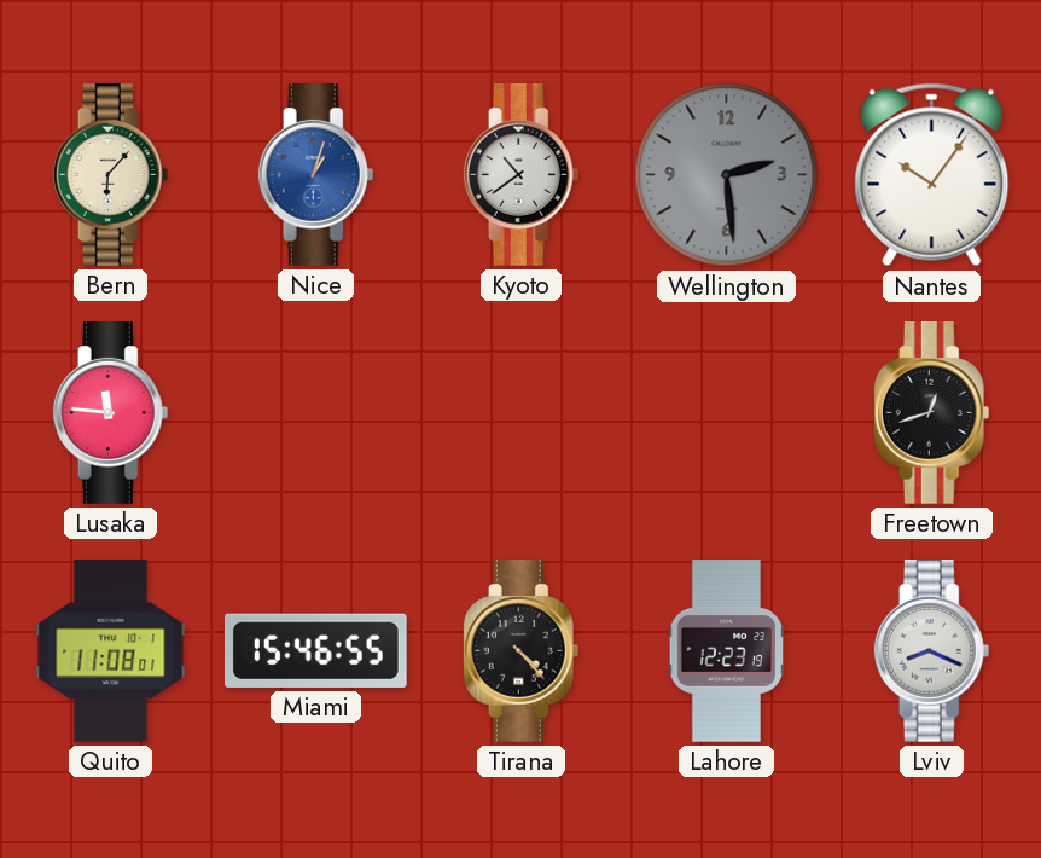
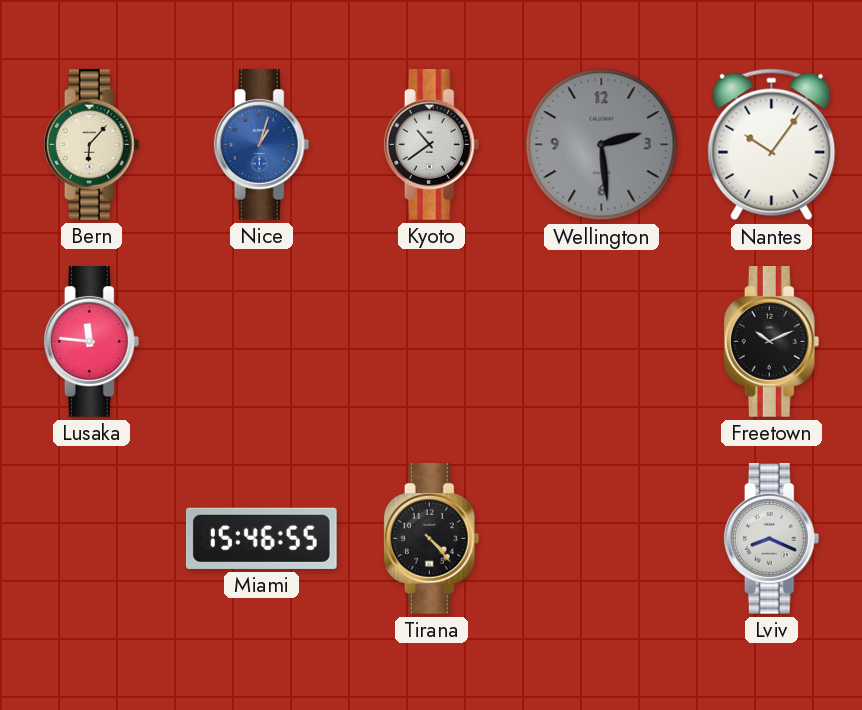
Freetown: 12:42 -> 10:11
Quito: 11:08 -> none
Lahore: 12:23 -> none
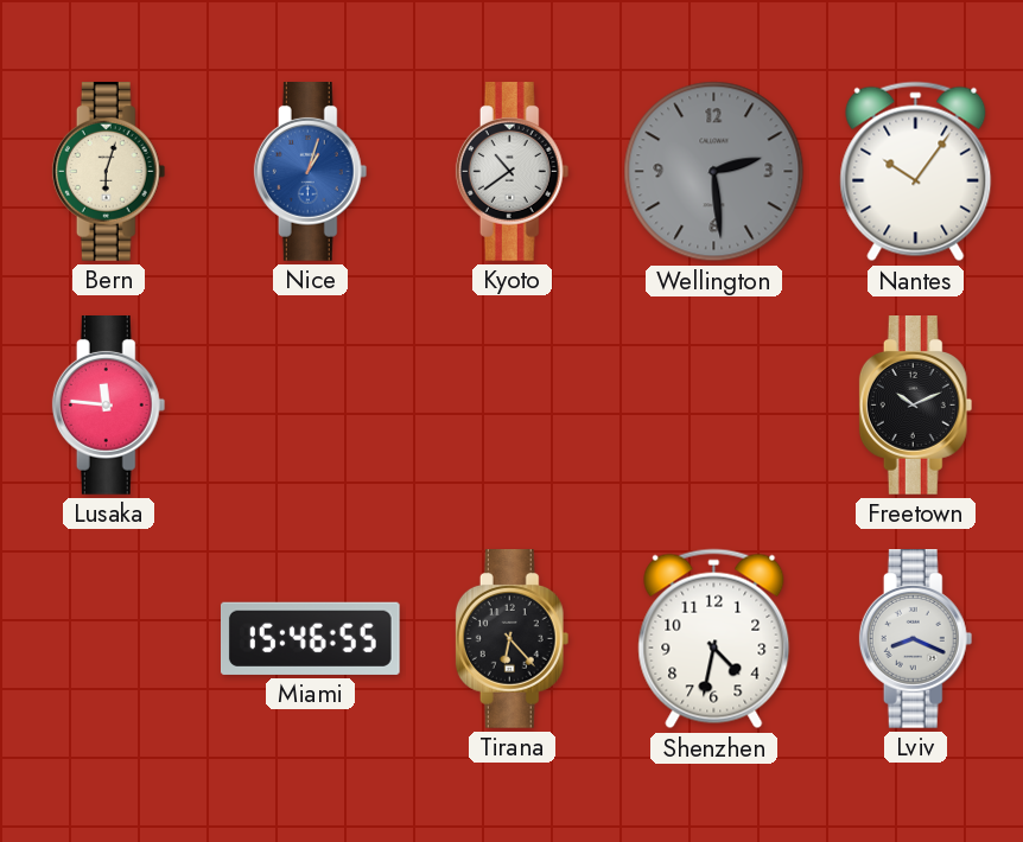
Bern: 6:07 -> 6:03
Tirana: 4:23 -> 6:23
Shenzhen: none -> 4:32
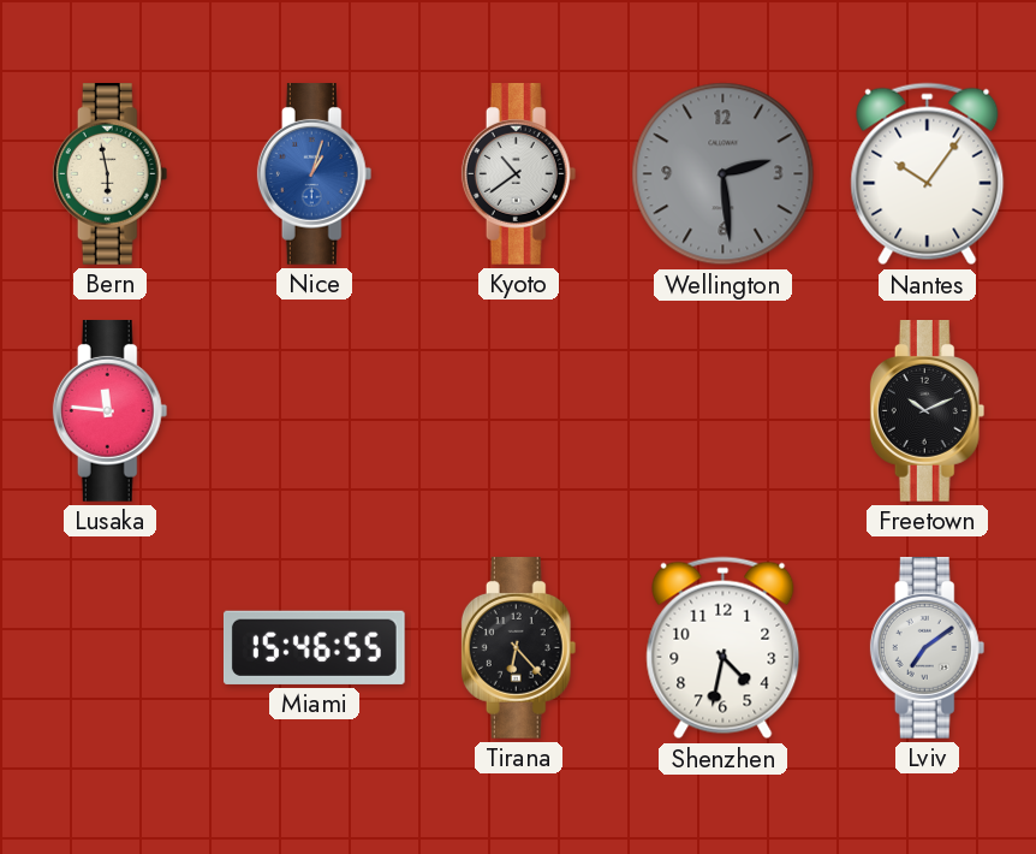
Bern: 6:03 -> 5:58
Lviv: 8:19 -> 7:09
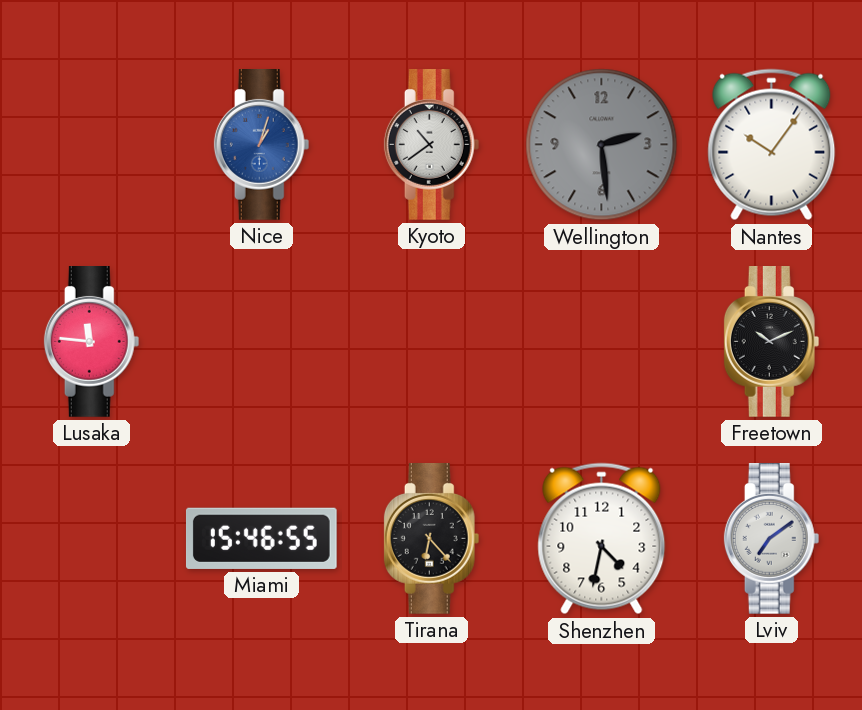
Bern: 5:58 -> none
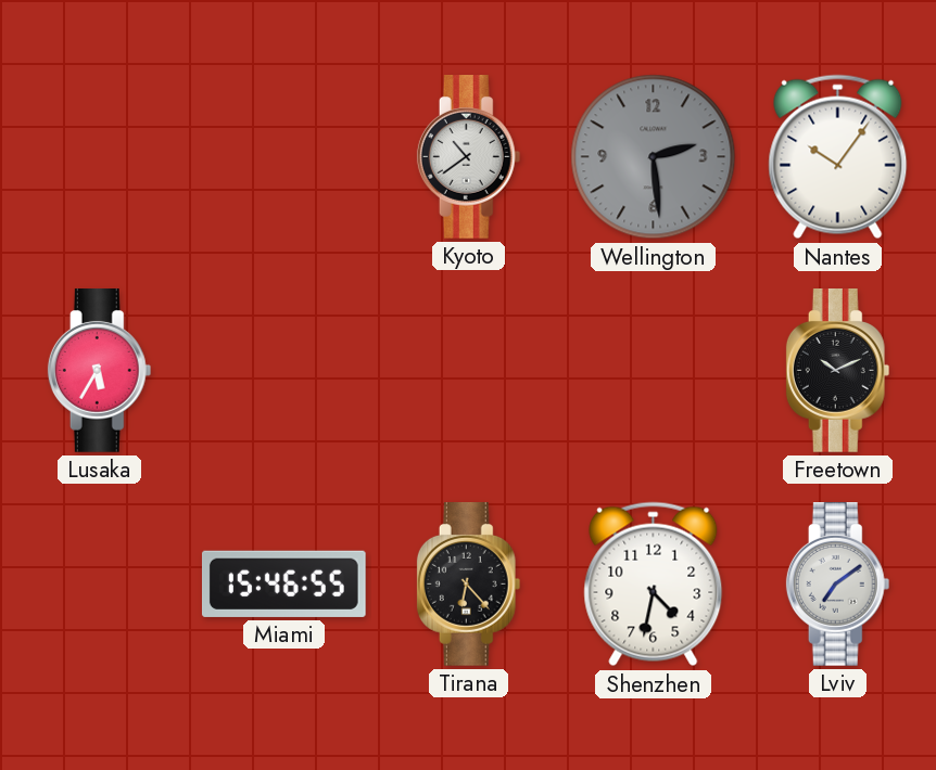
Nice: 1:03 -> none
Lusaka: 11:46 -> 5:35
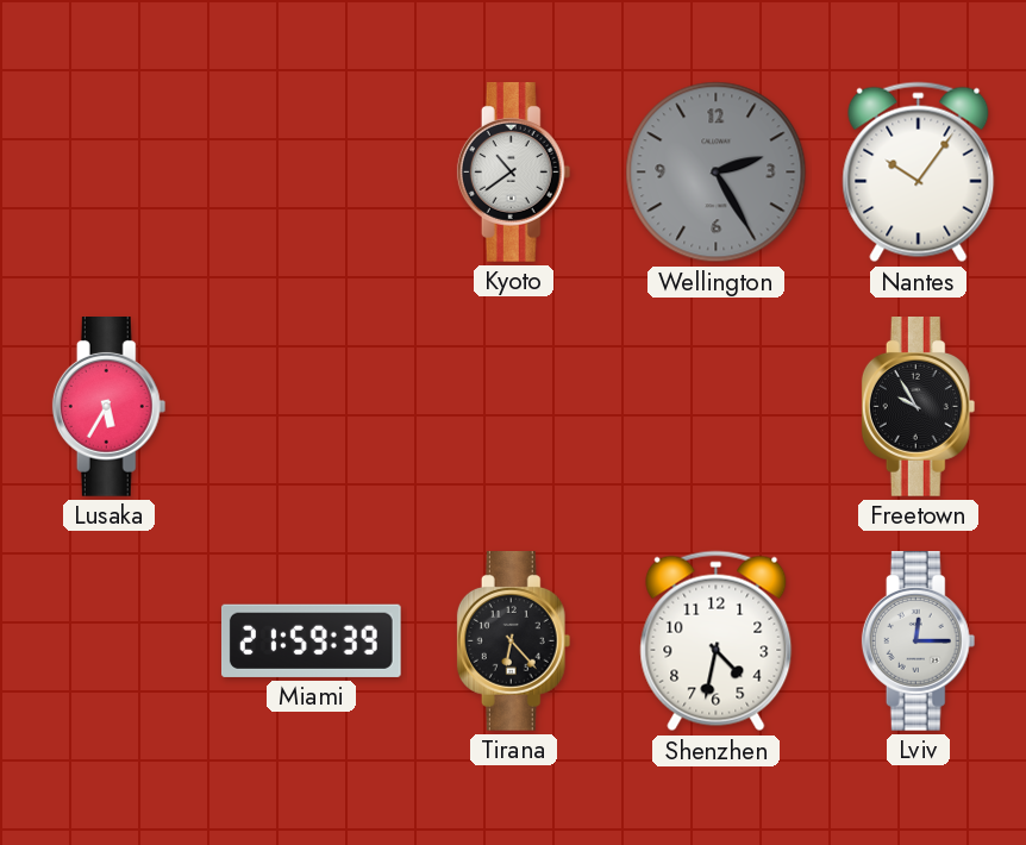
Wellington: 2:29 -> 2:25
Freetown: 10:11 -> 9:55
Miami: 15:46 -> 21:59
Lviv: 7:09 -> 12:15
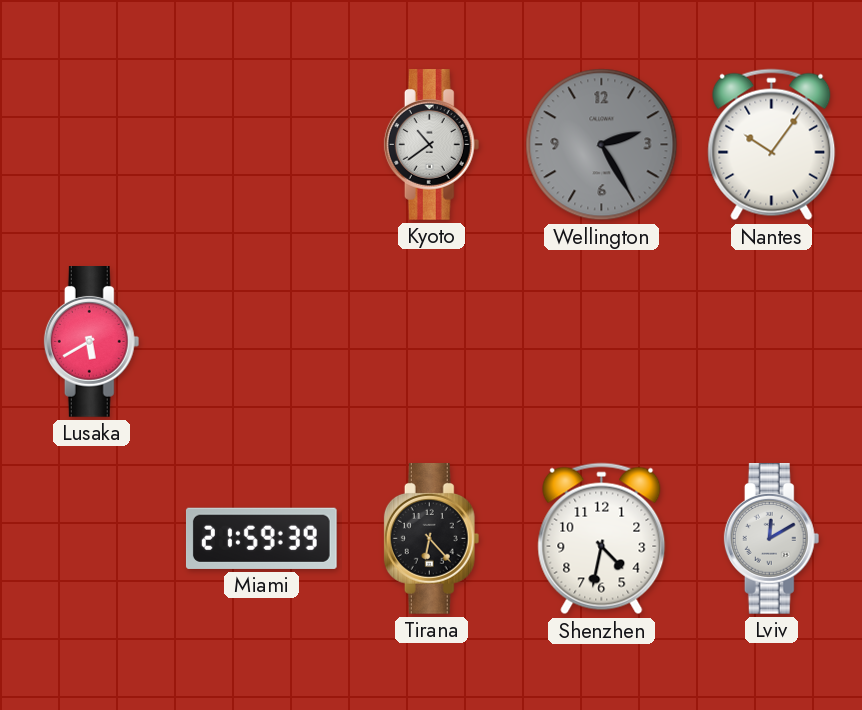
Lusaka: 5:35 -> 5:40
Freetown: 9:55 -> none
Lviv: 12:15 -> 12:10
